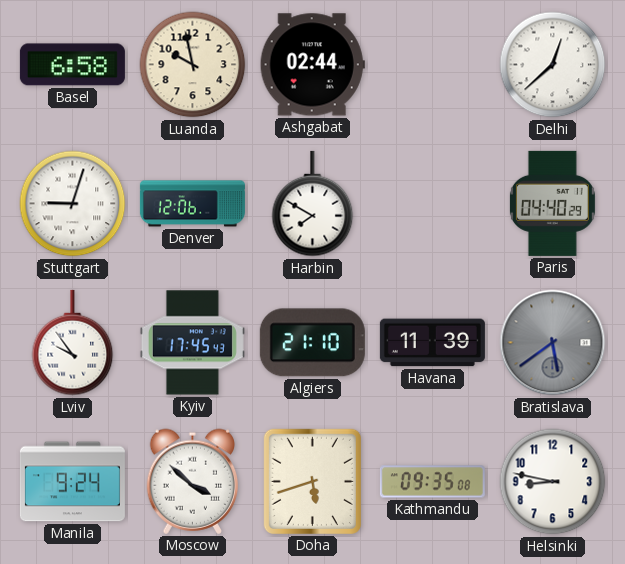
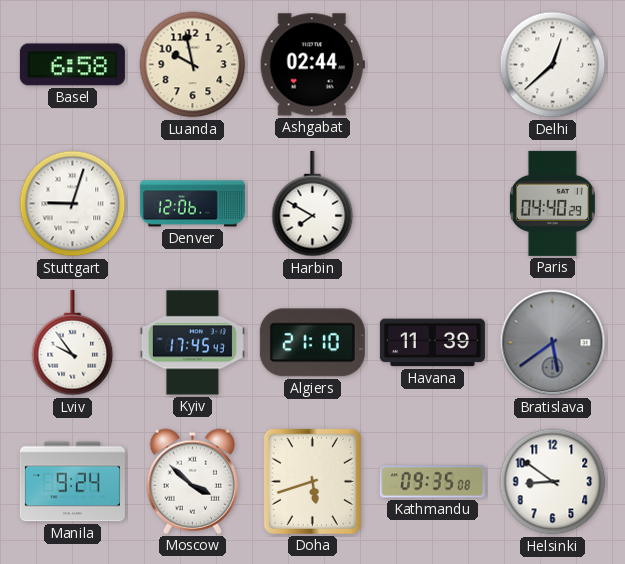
Helsinki: 8:47 -> 8:51
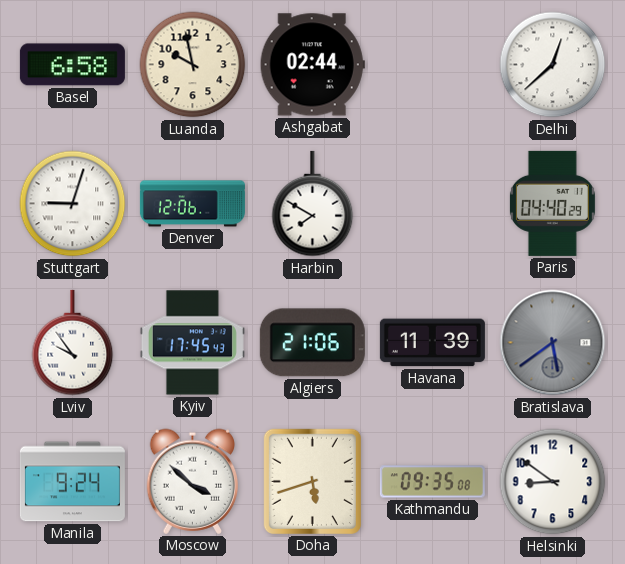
Algiers: 21:10 -> 21:06
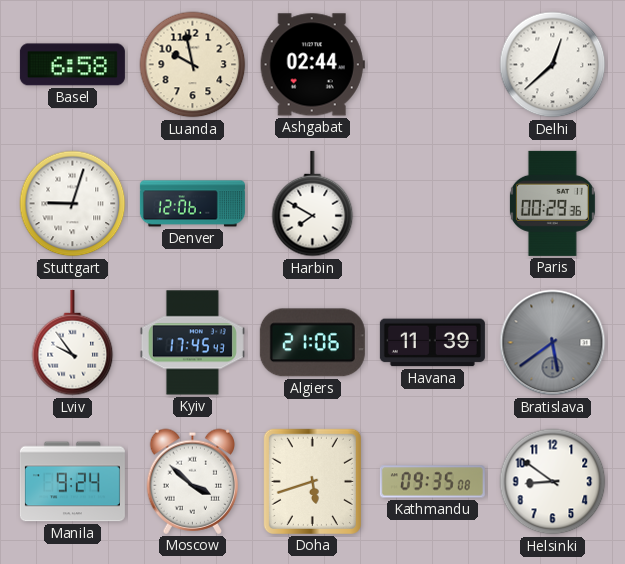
Paris: 04:40 -> 00:29
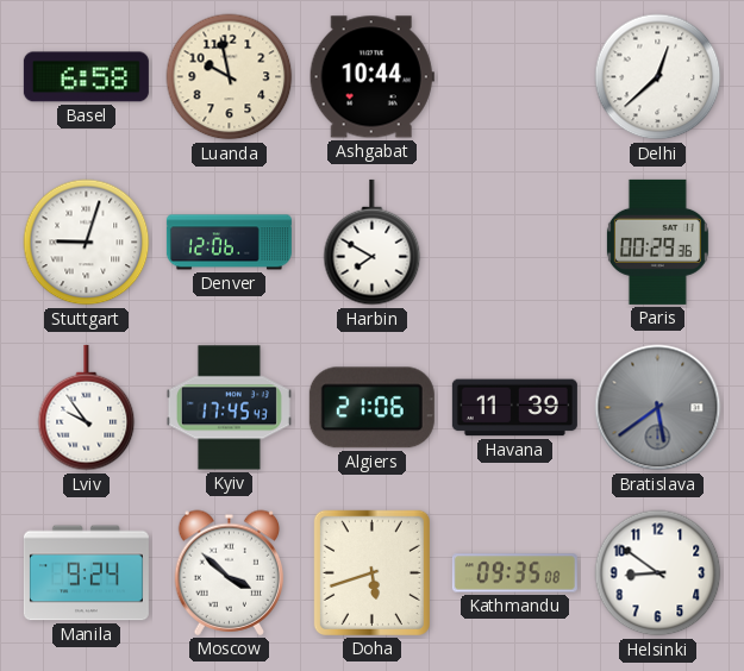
Ashgabat: 02:44 -> 10:44
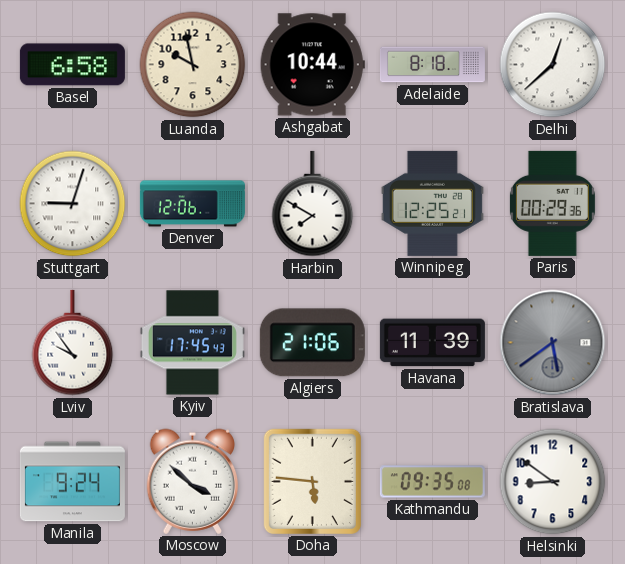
Adelaide: none -> 8:18
Winnipeg: none -> 12:25
Doha: 5:42 -> 5:46
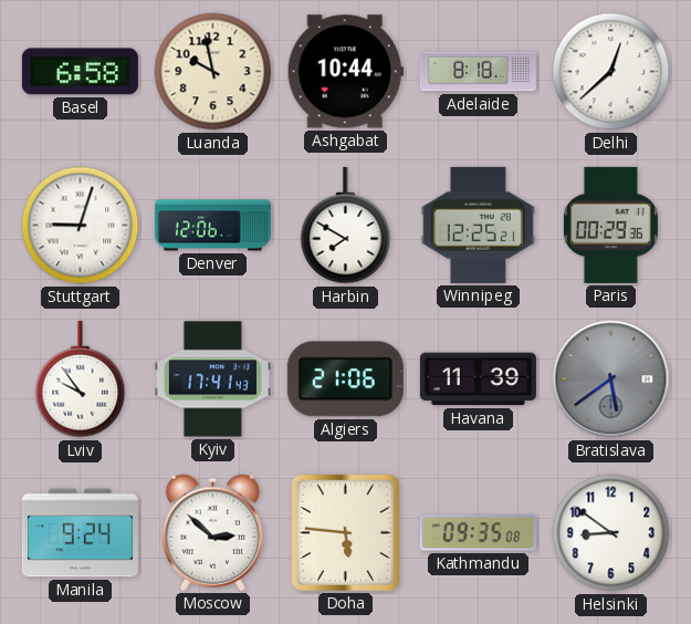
Kyiv: 17:45 -> 17:41
Moscow: 3:52 -> 2:52
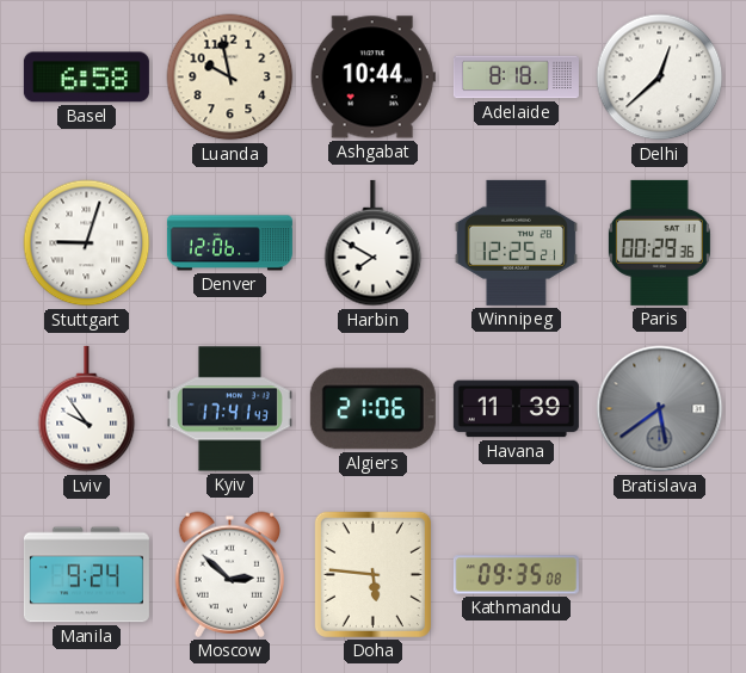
Helsinki: 8:51 -> none
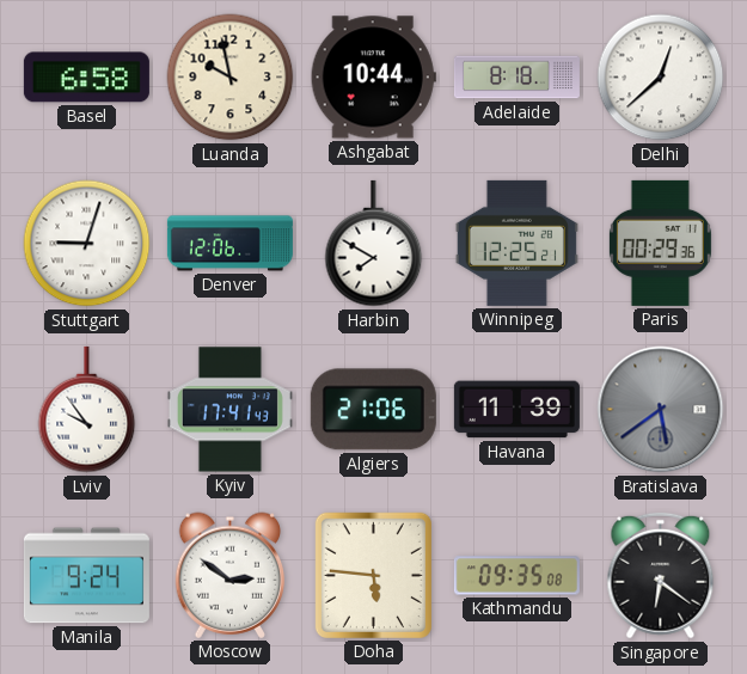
Moscow: 2:52 -> 2:51
Singapore: none -> 6:21
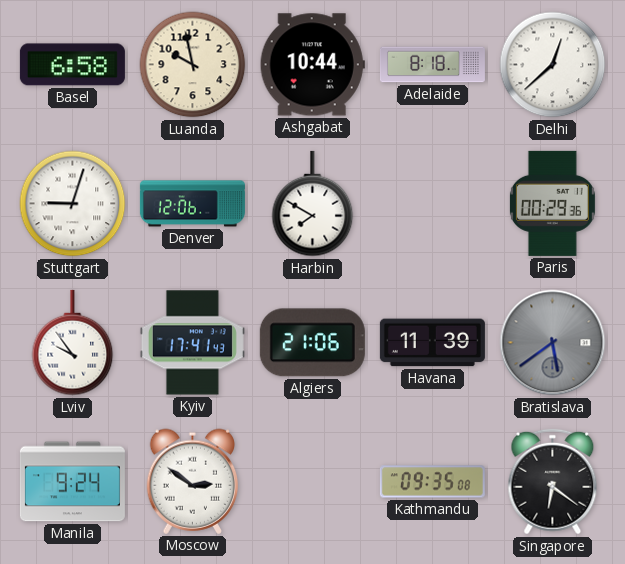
Winnipeg: 12:25 -> none
Doha: 5:46 -> none
